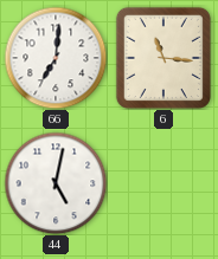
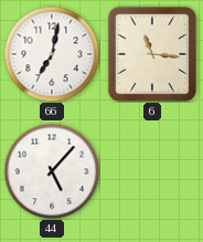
66: 7:01 -> 7:02
44: 5:02 -> 5:07
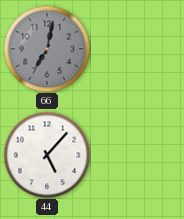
66 dial: white -> grey
6: 11:16 -> none
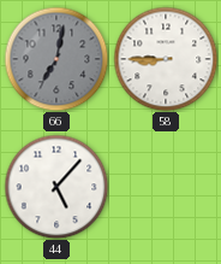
58: none -> 8:45
